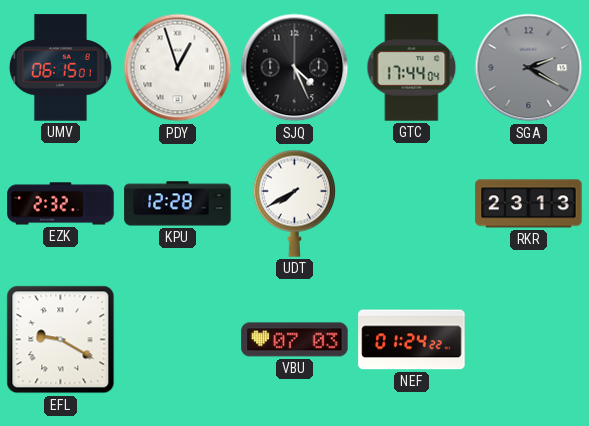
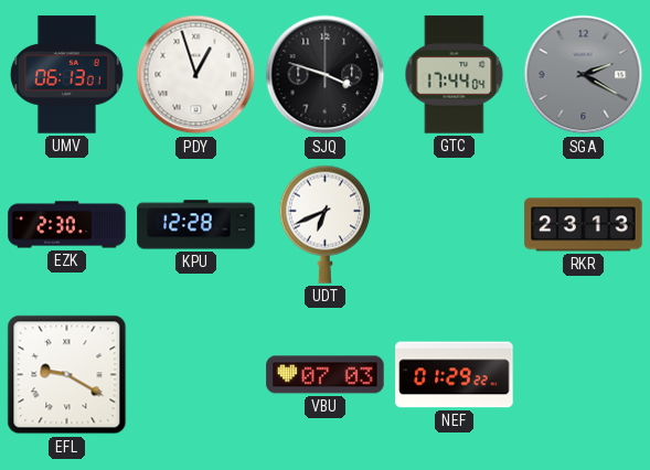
UMV: 06:15 -> 06:13
SJQ: 4:26 -> 3:48
EZK: 2:32 -> 2:30
UDT: 7:40 -> 6:41
NEF: 01:24 -> 01:29
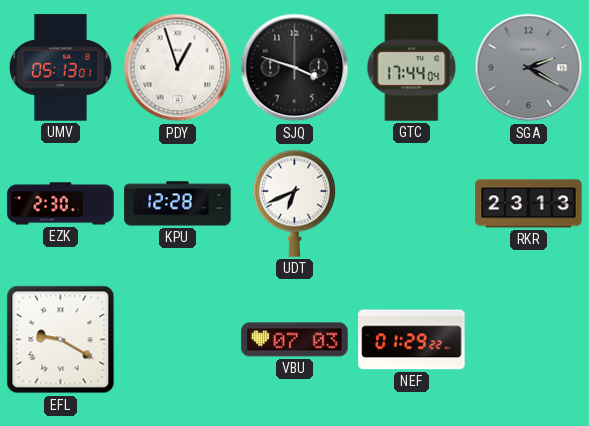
UMV: 06:13 -> 05:13
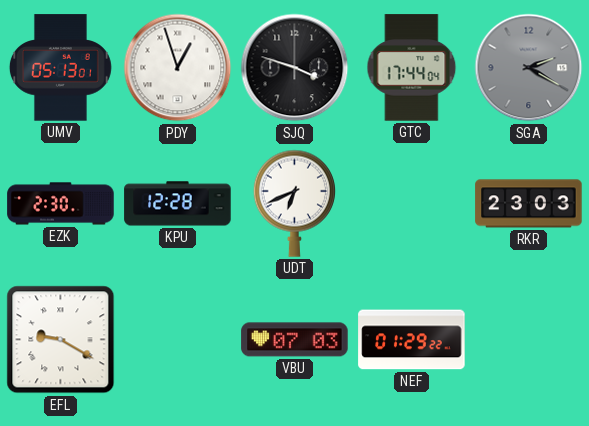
RKR: 23:13 -> 23:03
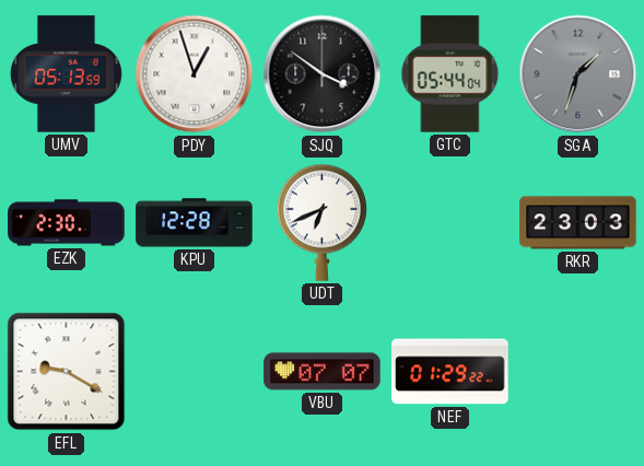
UMV: 05:13:01 -> 05:13:59
SJQ: 3:48 -> 3:51
GTC: 17:44 -> 05:44
SGA: 2:20 -> 1:33
VBU: 07:03 -> 07:07
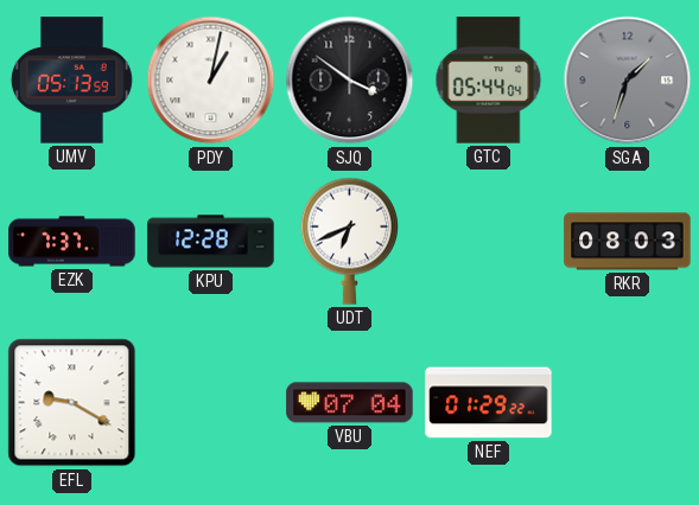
PDY: 12:57 -> 1:02
EZK: 2:30 -> 7:37
RKR: 23:03 -> 08:03
VBU: 07:07 -> 07:04
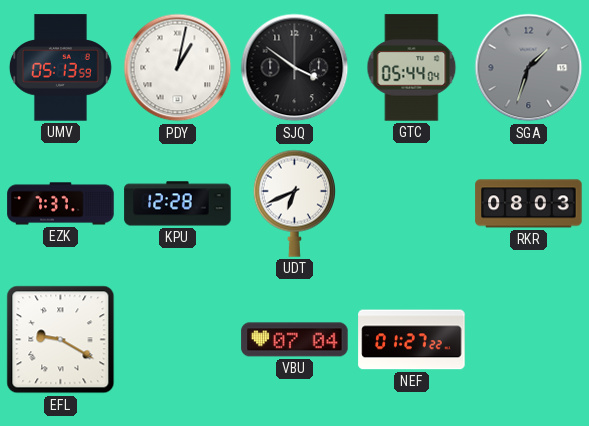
NEF: 01:29 -> 01:27
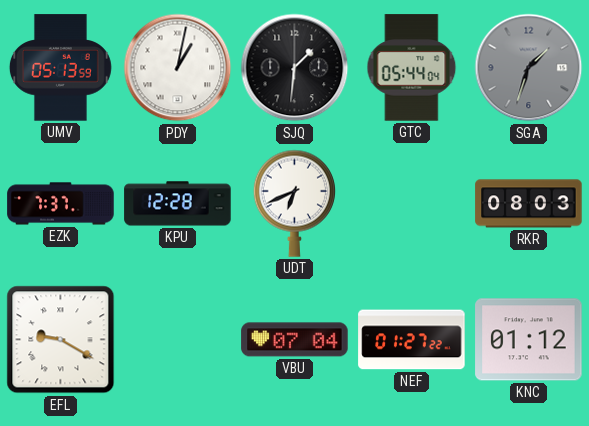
SJQ: 3:51 -> 1:31
KNC: none -> 01:12
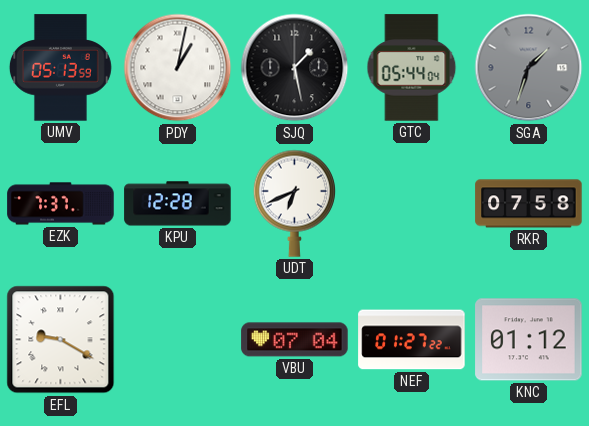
SJQ: 1:31 -> 1:28
RKR: 08:03 -> 07:58
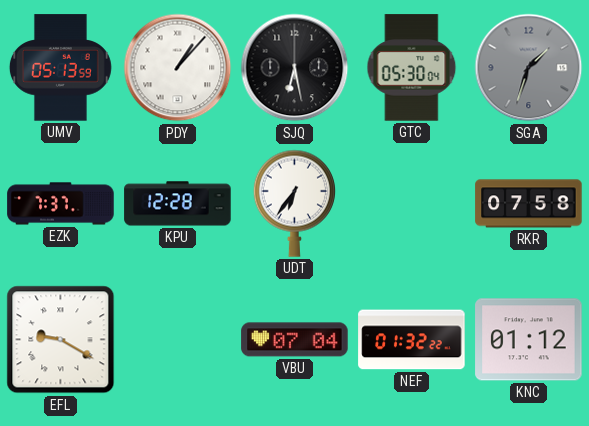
PDY: 1:02 -> 1:07
SJQ: 1:28 -> 6:28
GTC: 05:44 -> 05:30
UDT: 6:41 -> 6:36
NEF: 01:27 -> 01:32
